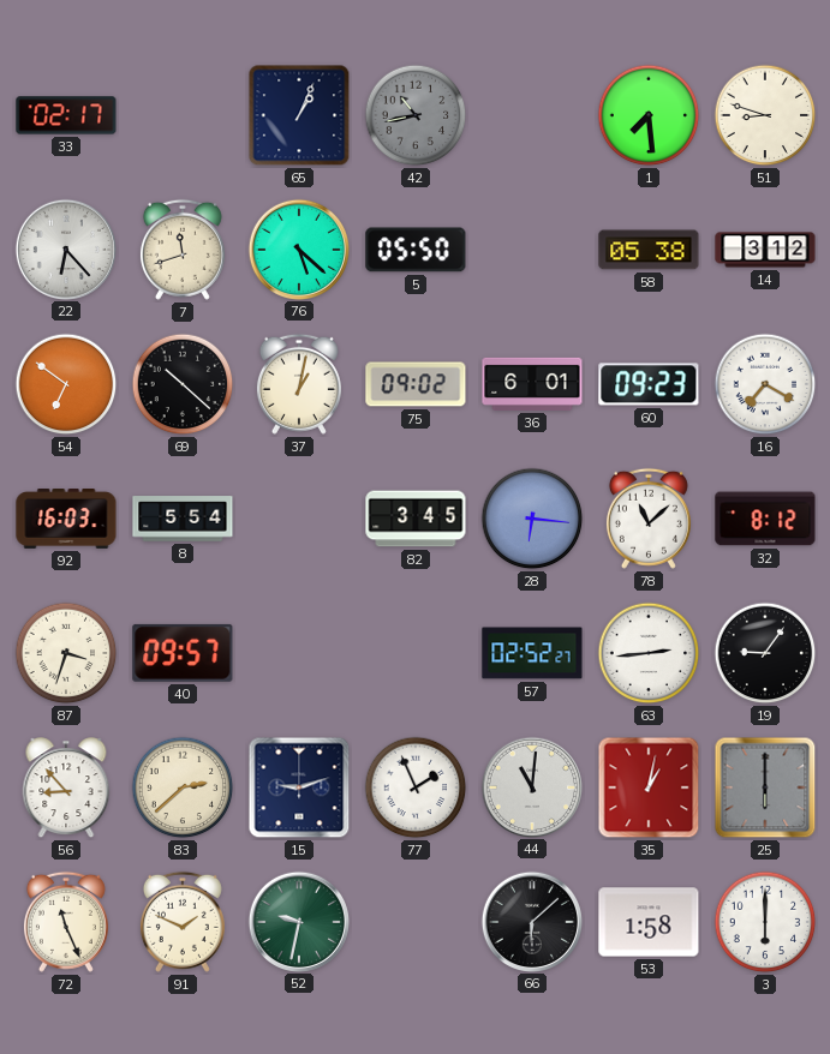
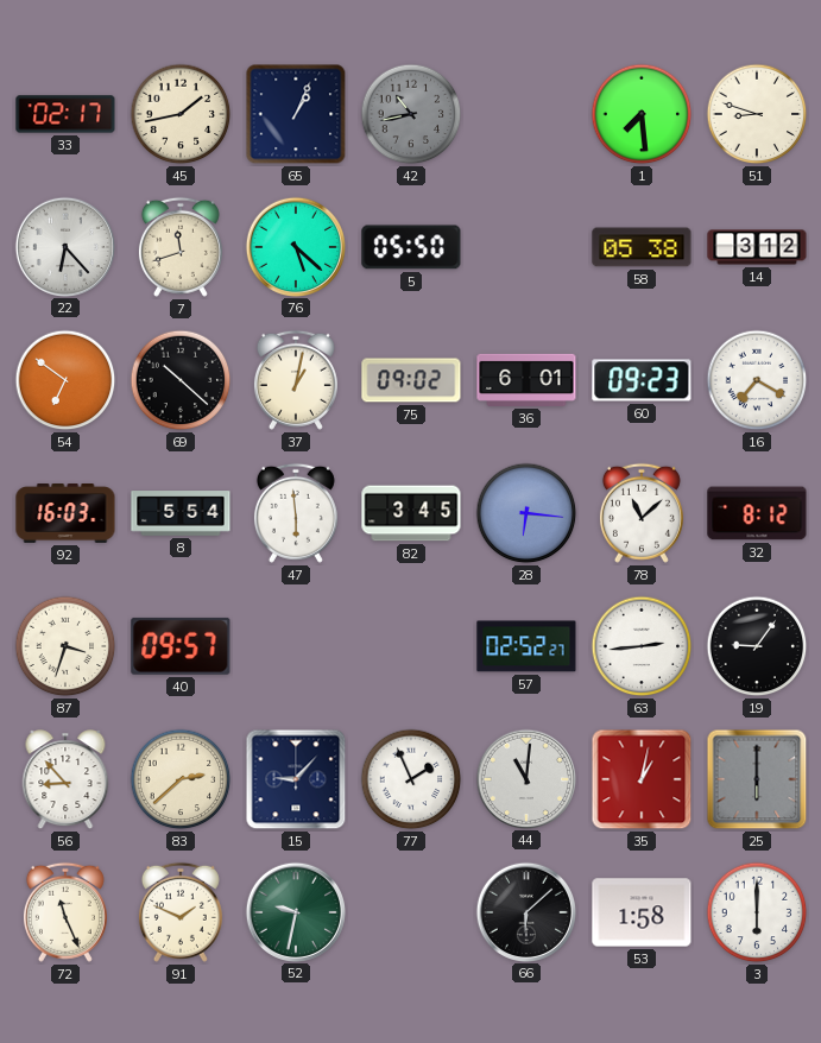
45: none -> 1:43
47: none -> 5:59
15: 9:12 -> 9:07
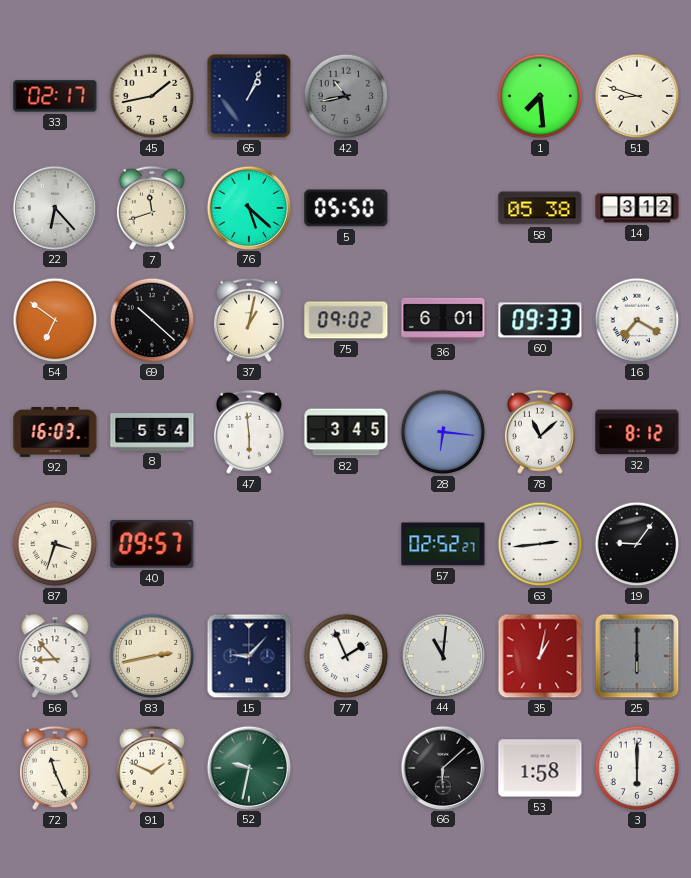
60: 09:23 -> 09:33
83: 2:38 -> 2:43
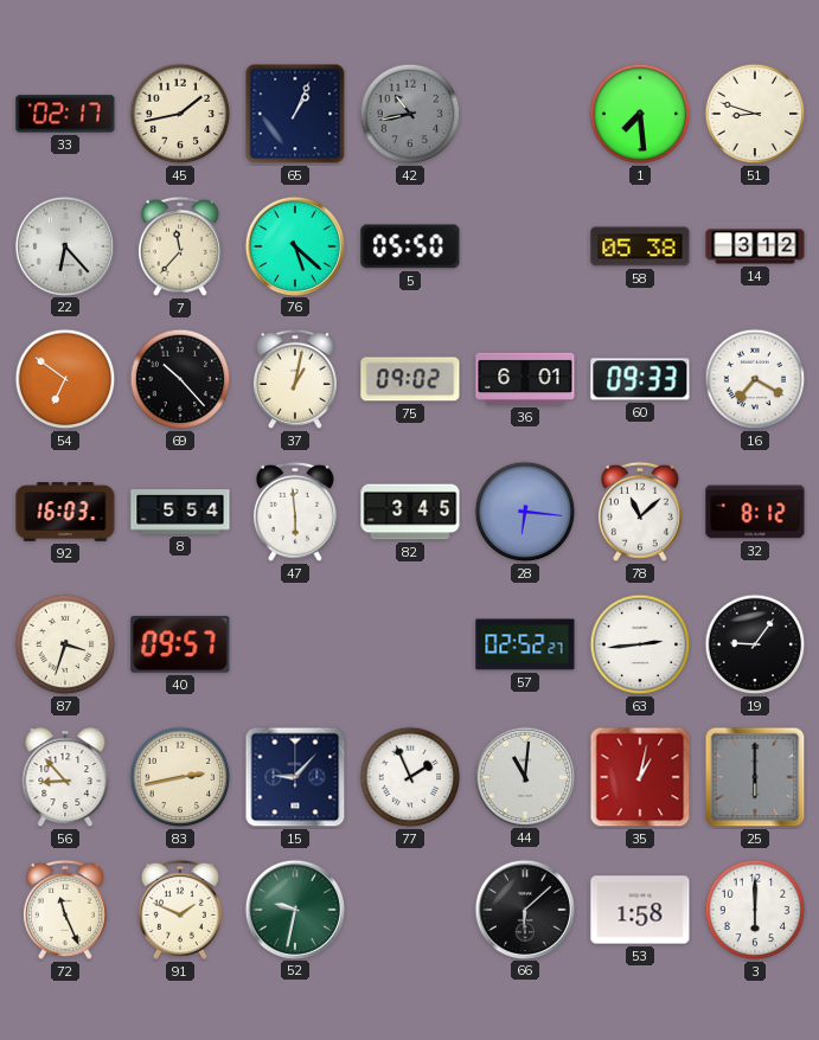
7: 11:42 -> 11:37
69: 10:22 -> 10:23
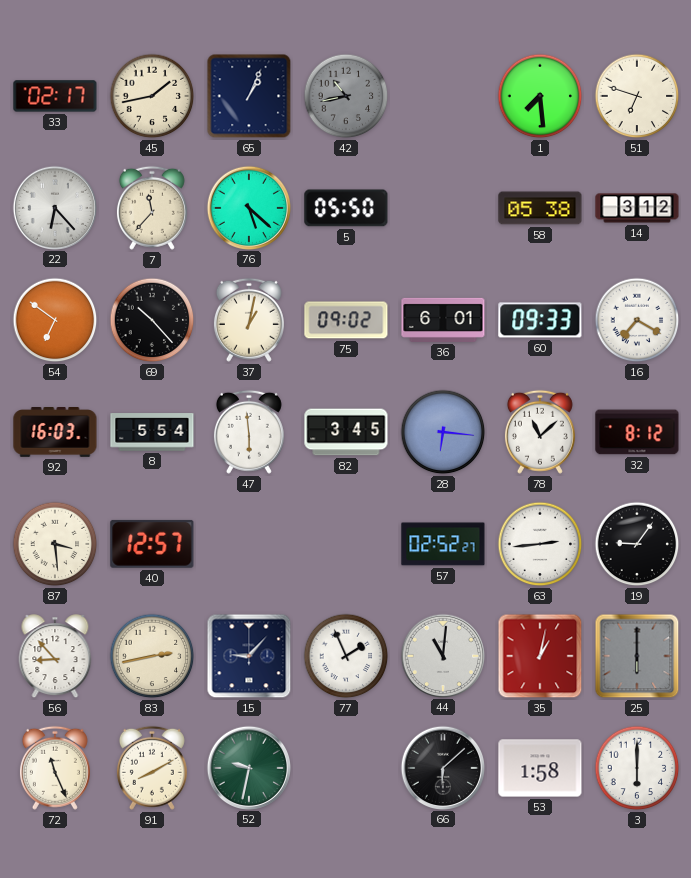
51: 8:48 -> 6:48
87: 3:33 -> 3:29
40: 09:57 -> 12:57
91: 1:49 -> 8:10
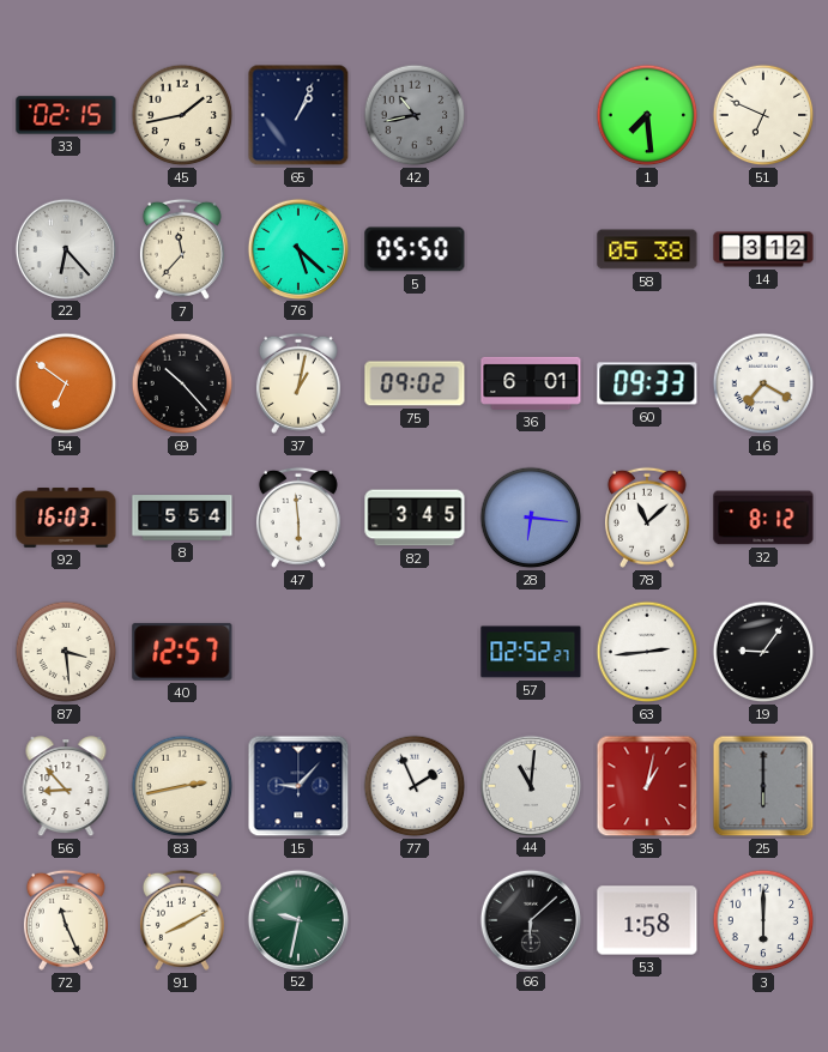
33: 02:17 -> 02:15
51: 6:48 -> 6:49
